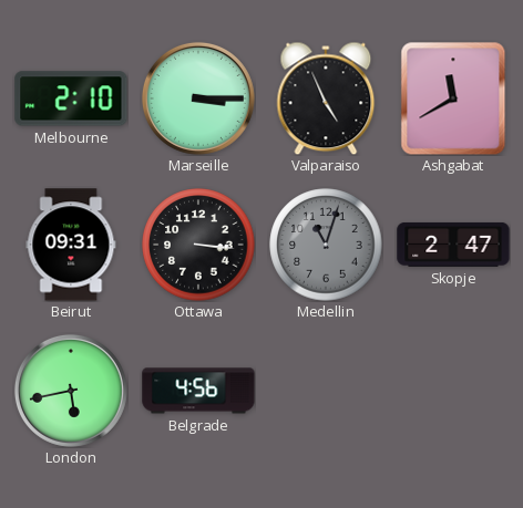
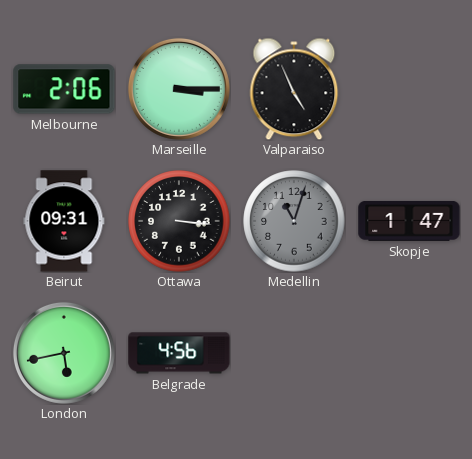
Melbourne: 2:10 -> 2:06
Ashgabat: 11:40 -> none
Skopje: 2:47 -> 1:47
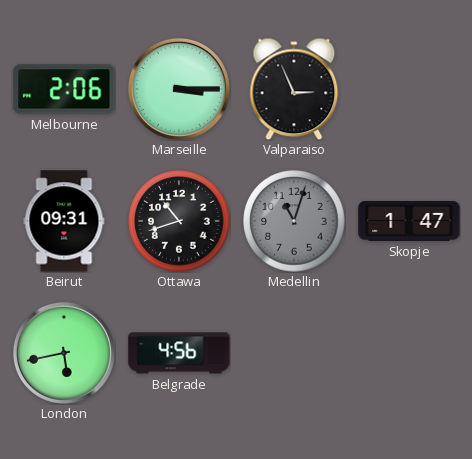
Valparaiso: 4:56 -> 2:56
Ottawa: 3:16 -> 10:42
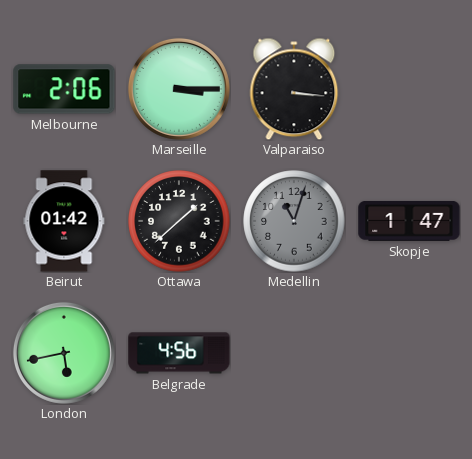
Valparaiso: 2:56 -> 3:16
Beirut: 09:31 -> 01:42
Ottawa: 10:42 -> 1:38
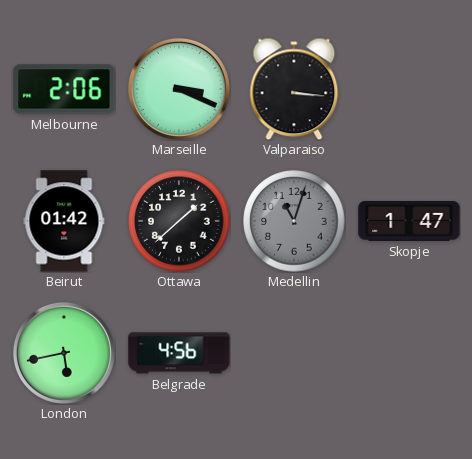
Marseille: 3:15 -> 3:19
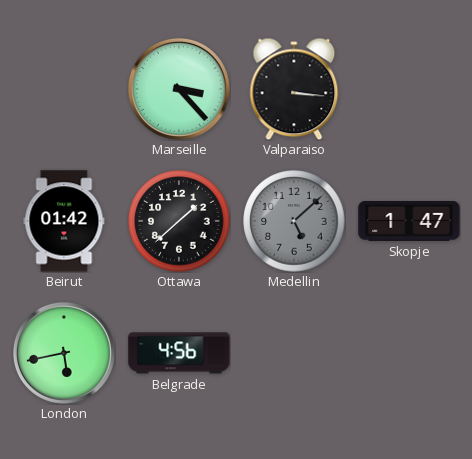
Melbourne: 2:06 -> none
Marseille: 3:19 -> 3:23
Medellin: 11:03 -> 5:08
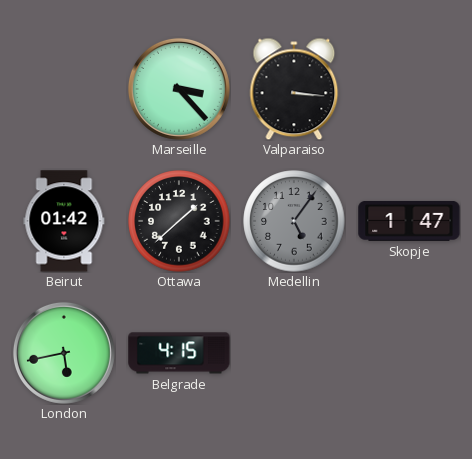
Medellin: 5:08 -> 5:06
Belgrade: 4:56 -> 4:15
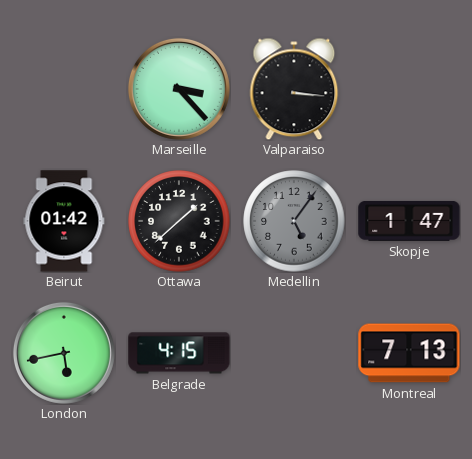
Montreal: none -> 7:13
